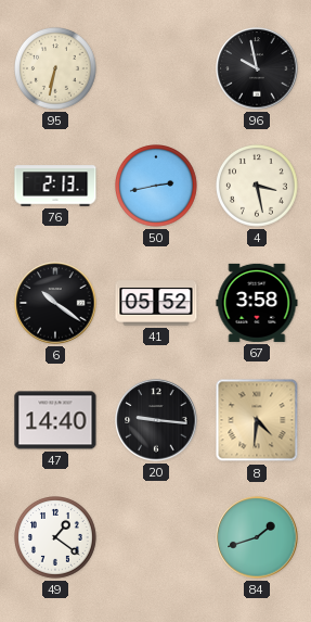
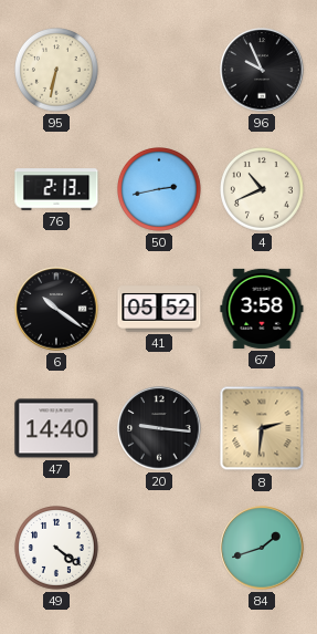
96: 9:58 -> 9:56
4: 3:28 -> 10:41
8: 4:31 -> 2:31
49: 1:21 -> 4:21
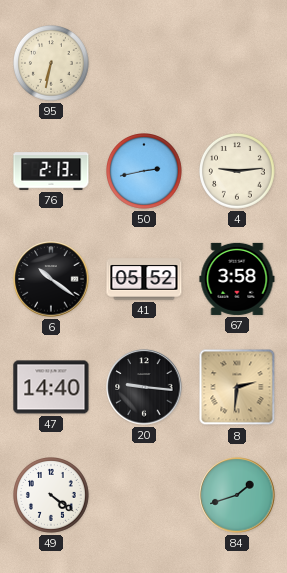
96: 9:56 -> none
4: 10:41 -> 9:14
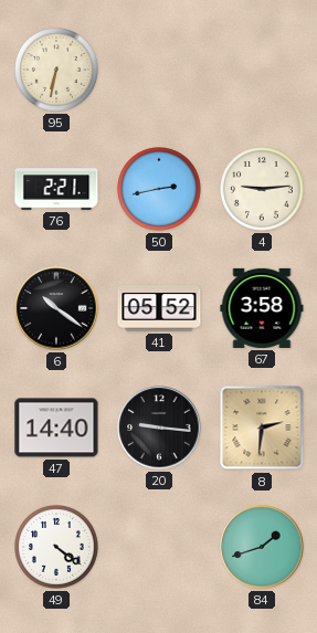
76: 2:13 -> 2:21
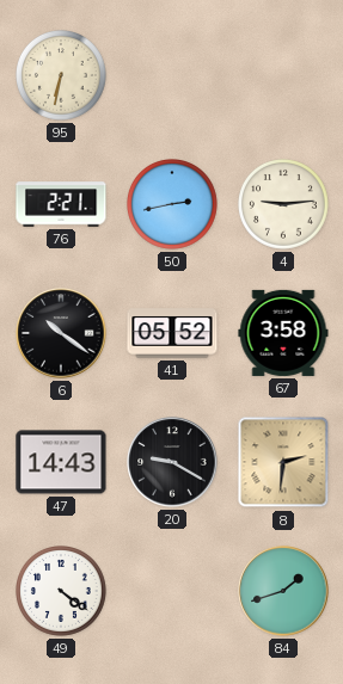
47: 14:40 -> 14:43
20: 9:16 -> 9:20
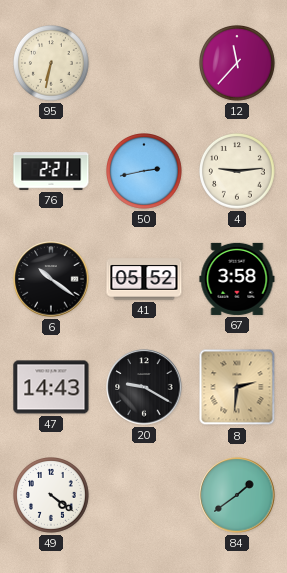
12: none -> 11:37
84: 1:42 -> 1:39
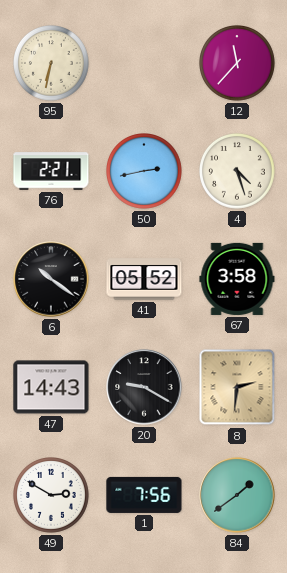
4: 9:14 -> 4:27
49: 4:21 -> 2:50
1: none -> 7:56
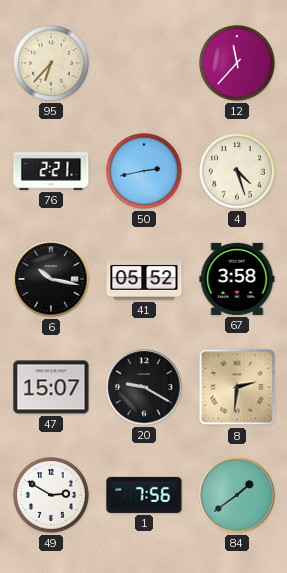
95: 6:32 -> 6:37
6: 10:21 -> 10:17
47: 14:43 -> 15:07
